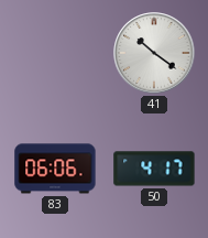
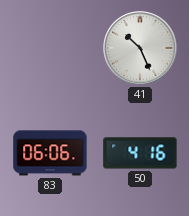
41: 10:21 -> 10:26
50: 4:17 -> 4:16
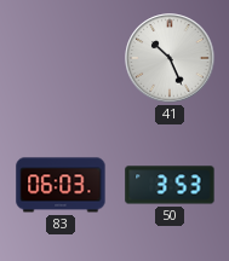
83: 06:06 -> 06:03
50: 4:16 -> 3:53
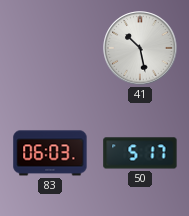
41: 10:26 -> 10:28
50: 3:53 -> 5:17
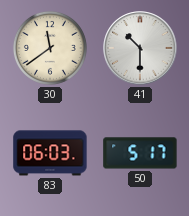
30: none -> 11:39
41: 10:28 -> 10:30
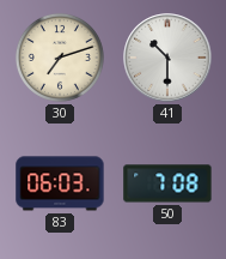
30: 11:39 -> 7:12
50: 5:17 -> 7:08
